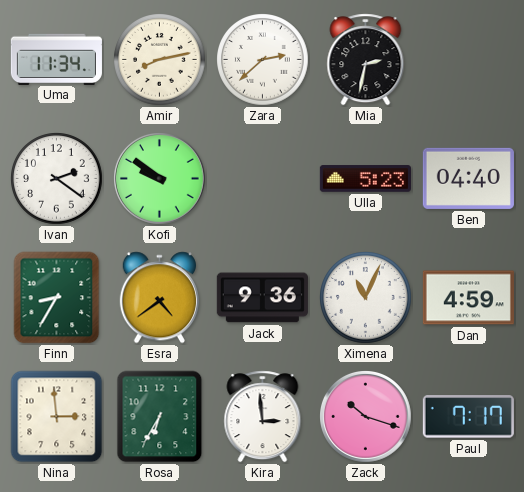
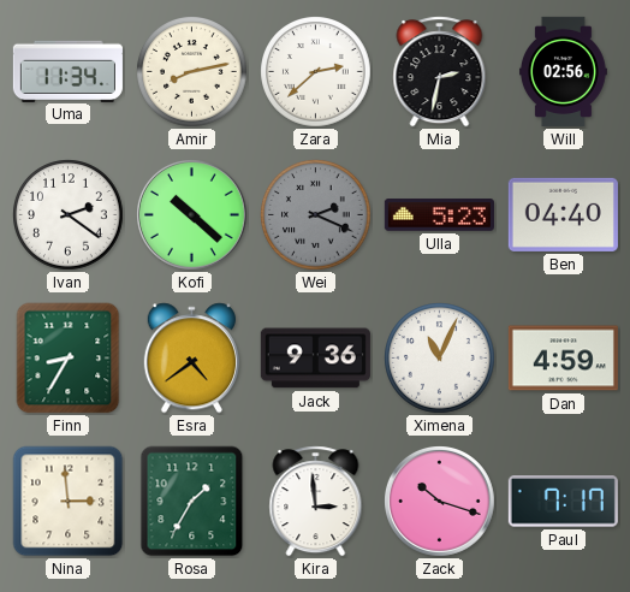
Will: none -> 02:56
Kofi: 9:51 -> 10:22
Wei: none -> 2:19
Rosa: 6:35 -> 1:35
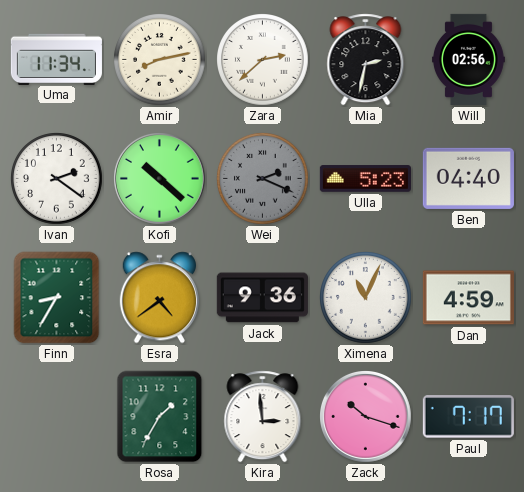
Nina: 2:59 -> none
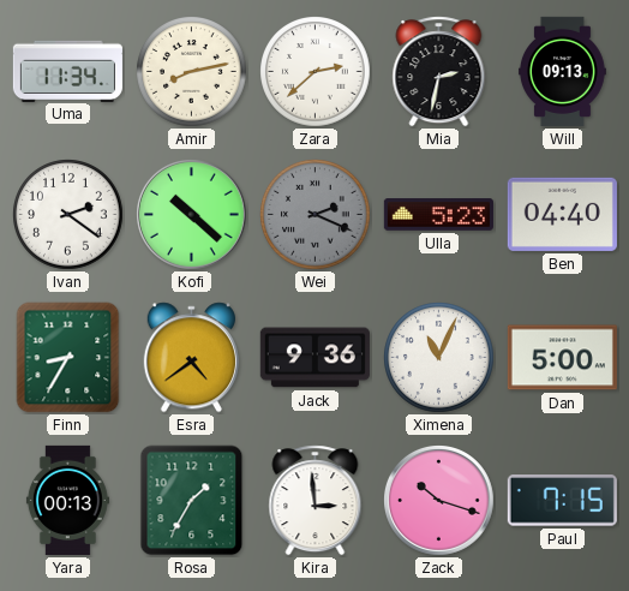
Will: 02:56 -> 09:13
Dan: 4:59 -> 5:00
Yara: none -> 00:13
Paul: 7:17 -> 7:15
